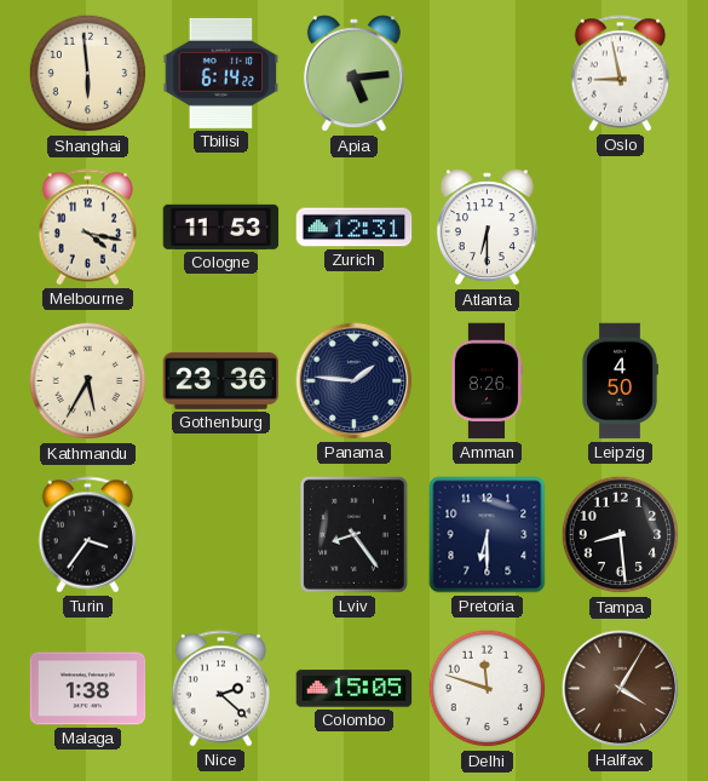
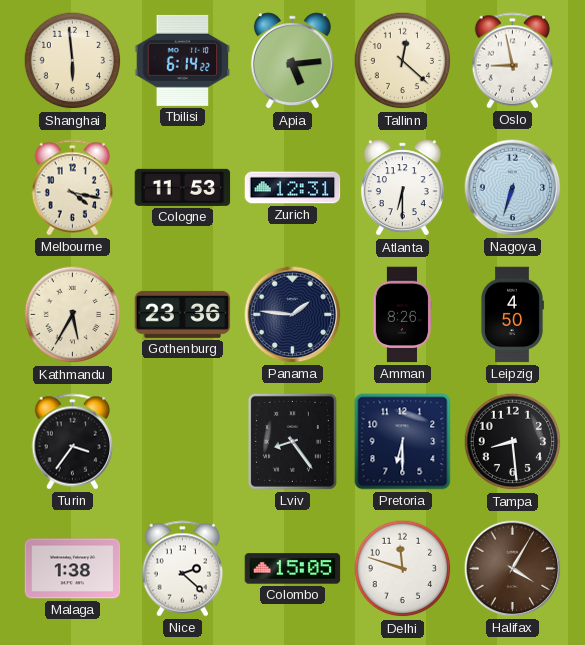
Tallinn: none -> 12:22
Nagoya: none -> 6:33
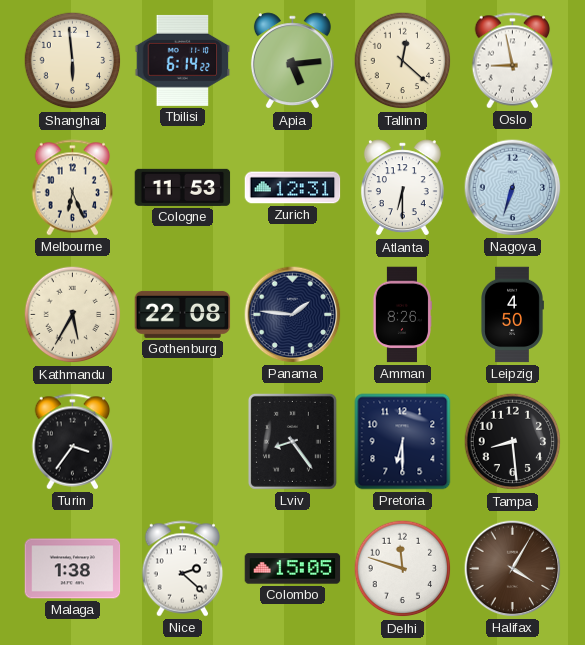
Melbourne: 4:17 -> 6:26
Gothenburg: 23:36 -> 22:08
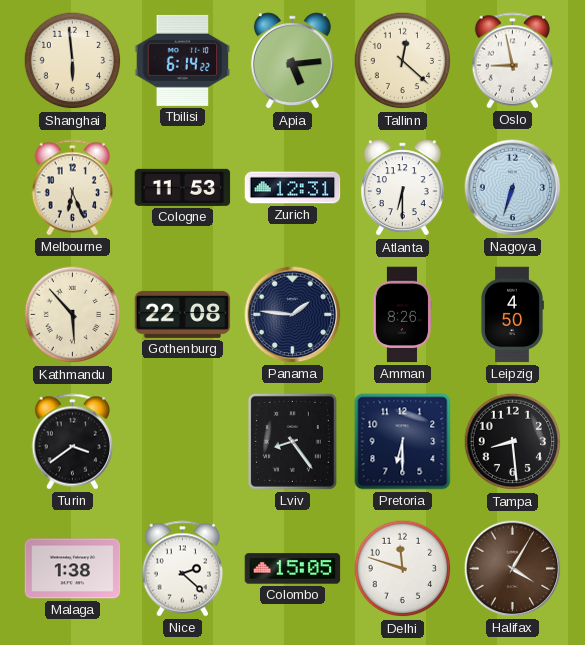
Kathmandu: 5:35 -> 5:53
Turin: 3:36 -> 3:39
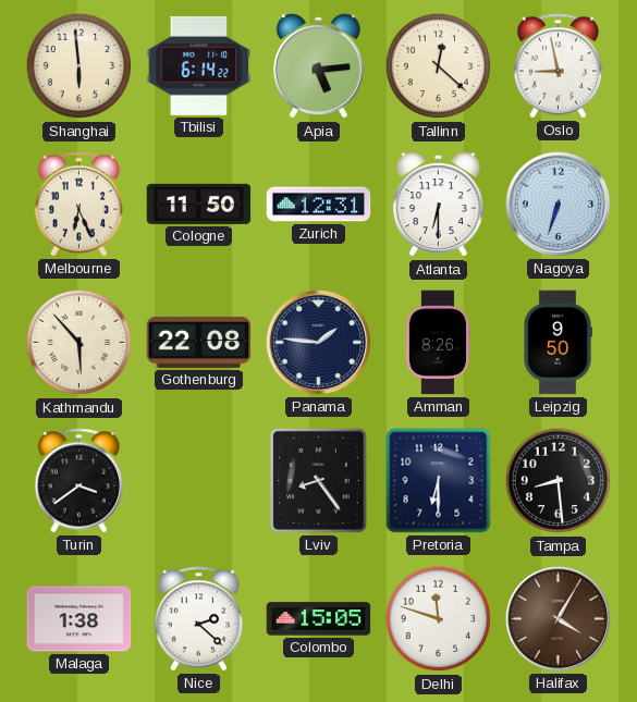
Cologne: 11:53 -> 11:50
Leipzig: 4:50 -> 9:50
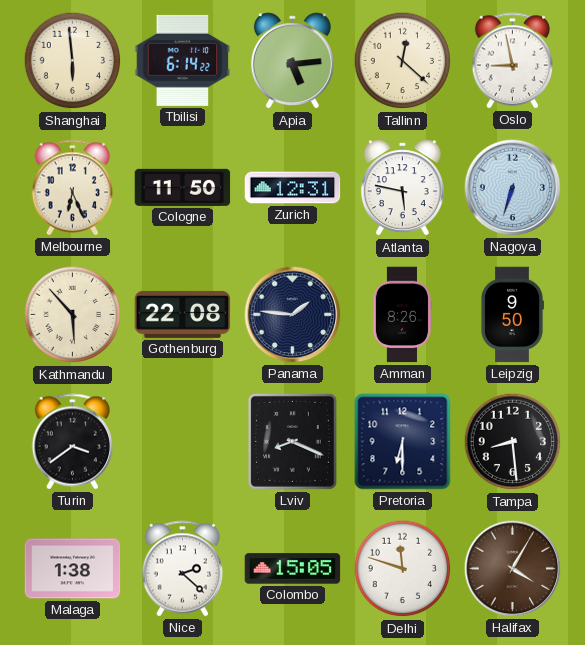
Atlanta: 6:30 -> 5:47
Lviv: 8:24 -> 8:19
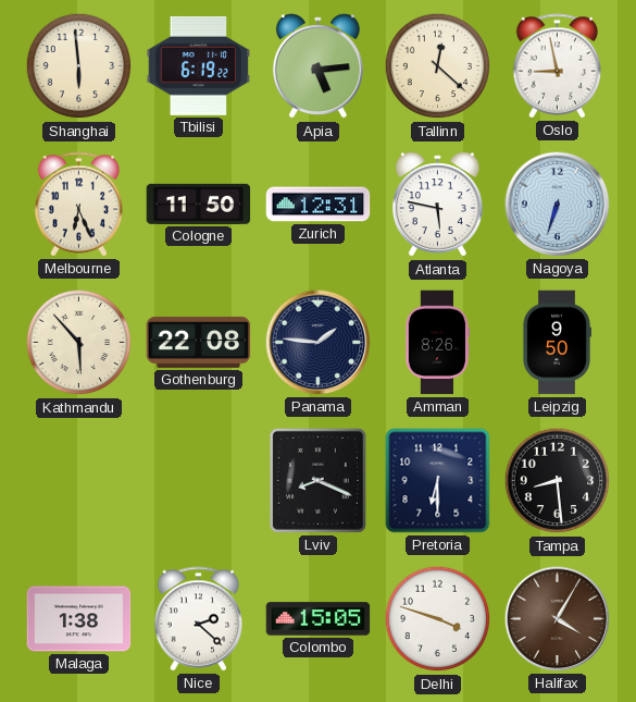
Tbilisi: 6:14 -> 6:19
Turin: 3:39 -> none
Delhi: 11:48 -> 3:48
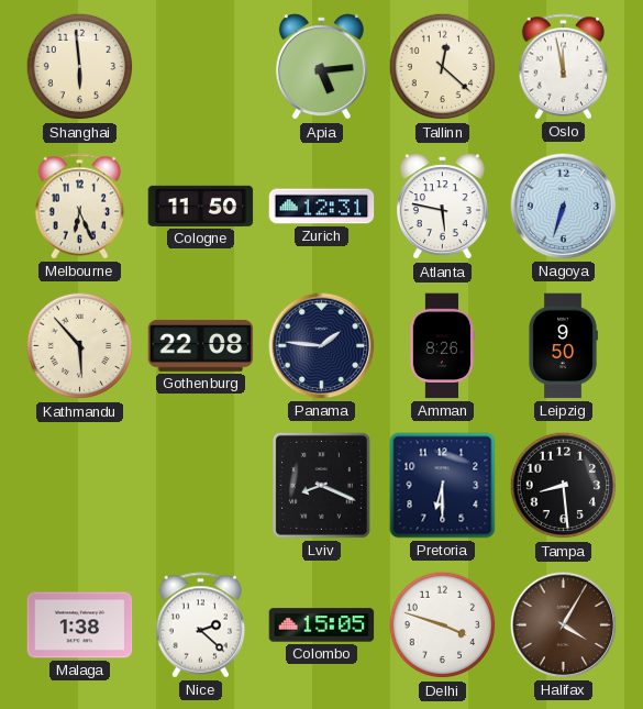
Tbilisi: 6:19 -> none
Oslo: 8:58 -> 11:58
